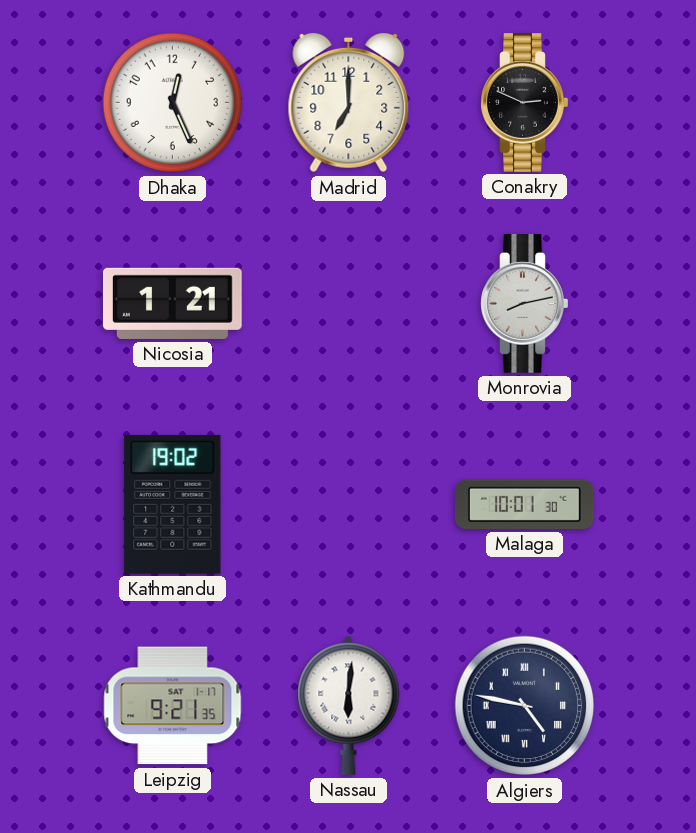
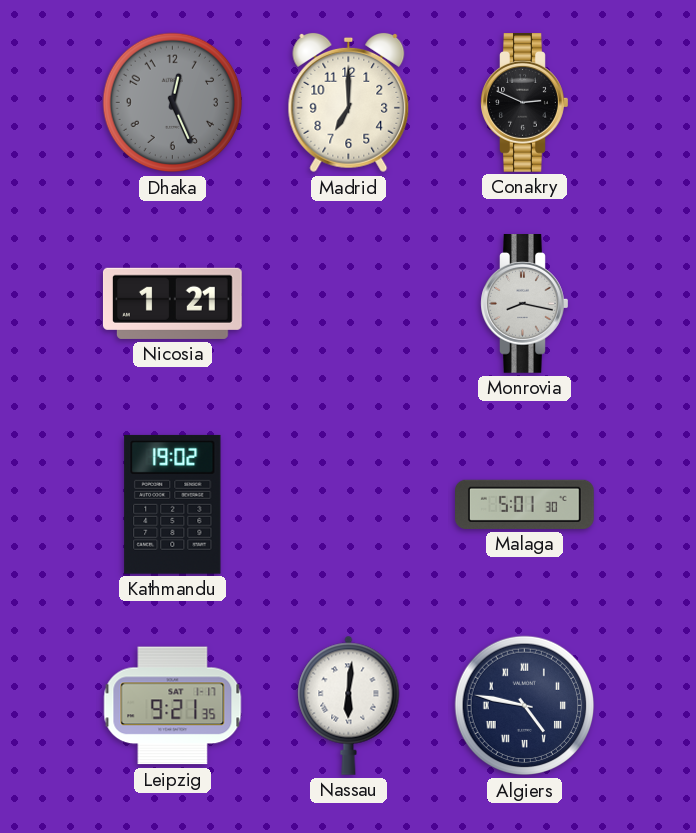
Dhaka dial: white -> grey
Monrovia: 8:13 -> 8:17
Malaga: 10:01 -> 5:01
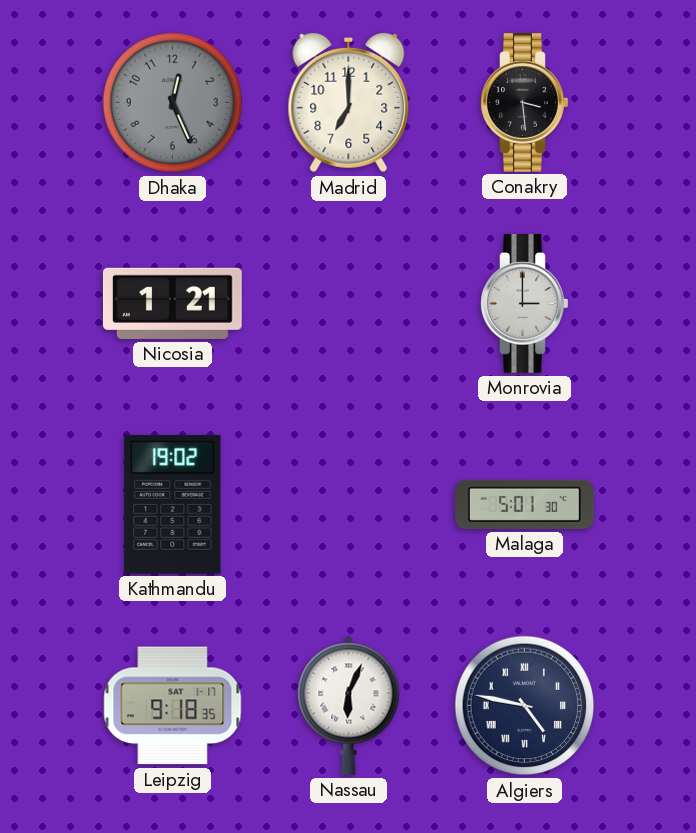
Conakry: 2:49 -> 3:29
Monrovia: 8:17 -> 3:00
Leipzig: 9:21 -> 9:18
Nassau: 6:01 -> 6:04
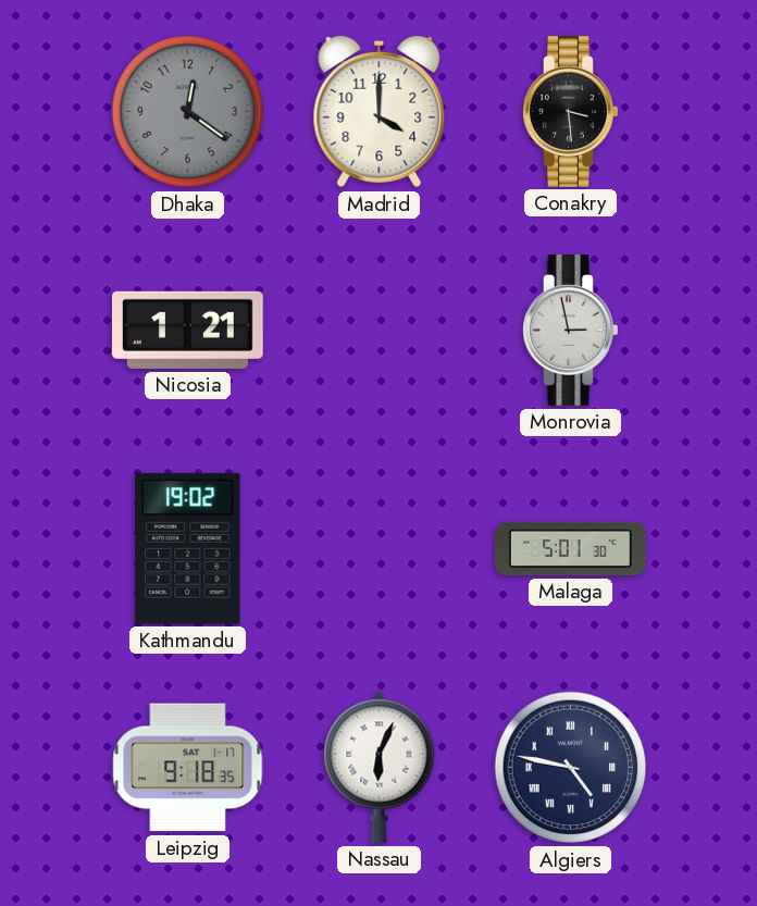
Dhaka: 12:26 -> 12:21
Madrid: 7:00 -> 4:00
Monrovia: 3:00 -> 2:58
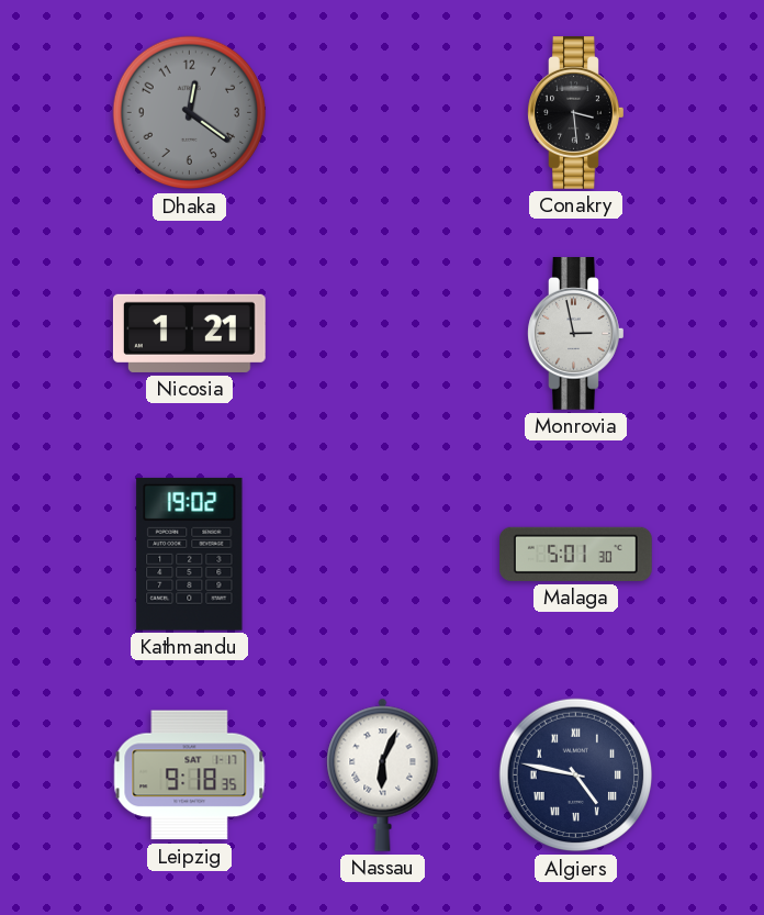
Madrid: 4:00 -> none
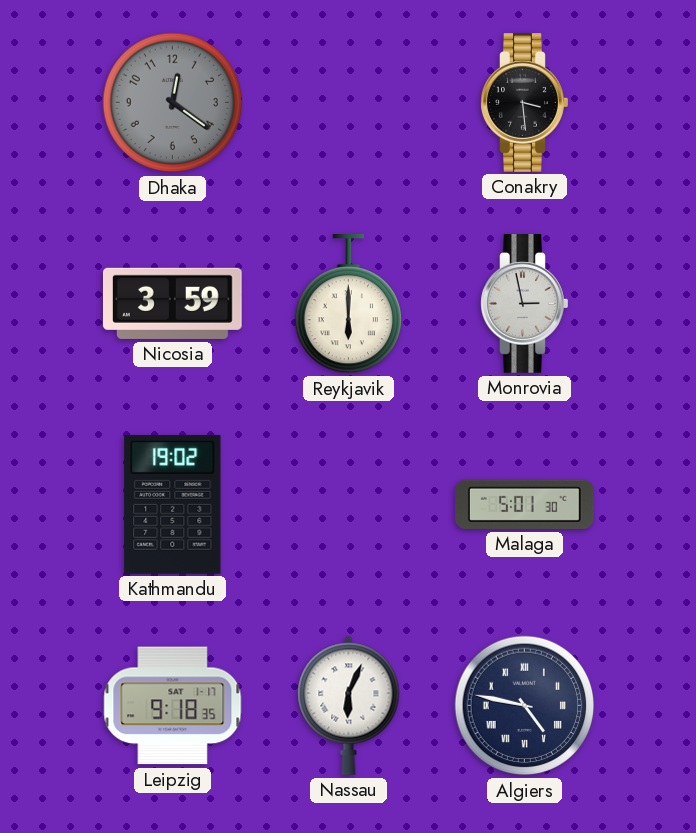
Nicosia: 1:21 -> 3:59
Reykjavik: none -> 6:00
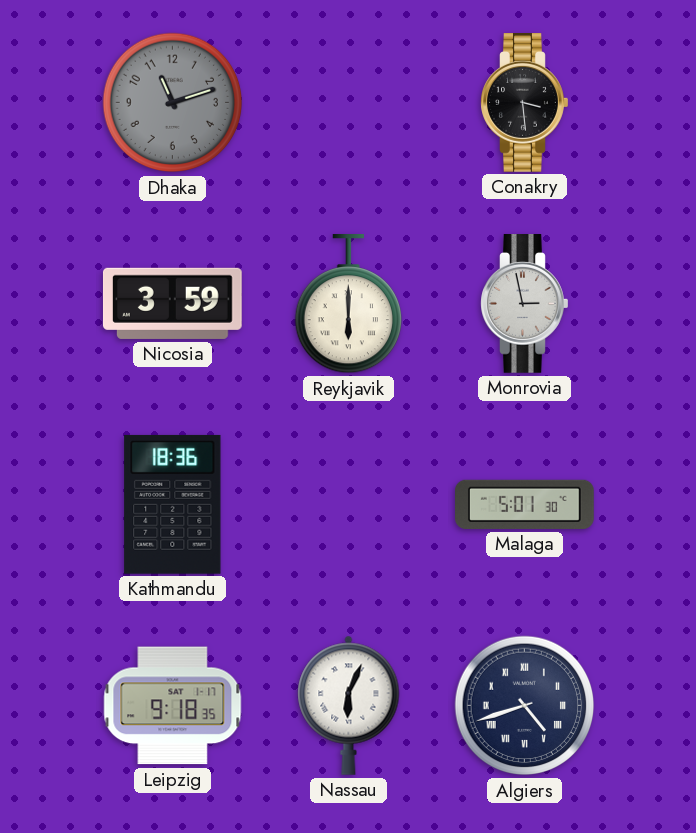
Dhaka: 12:21 -> 11:12
Kathmandu: 19:02 -> 18:36
Algiers: 4:47 -> 4:42
